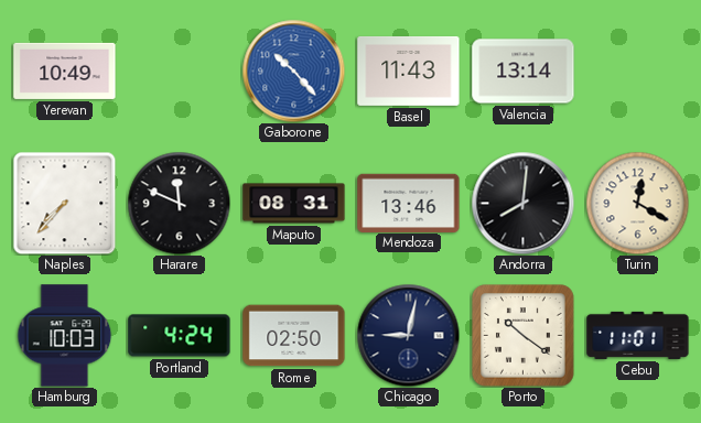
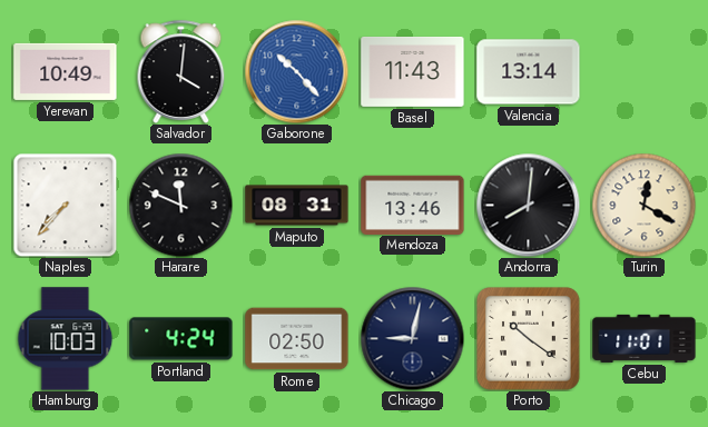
Salvador: none -> 4:01
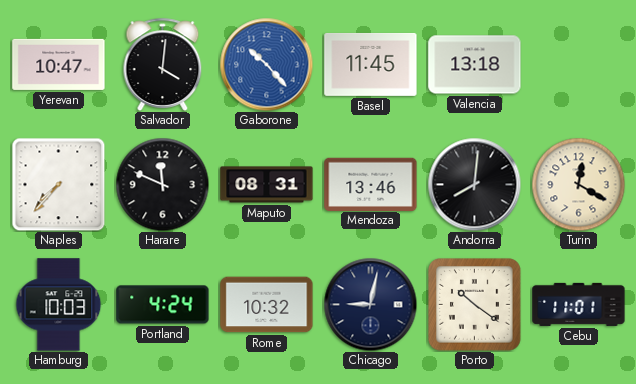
Yerevan: 10:49 -> 10:47
Basel: 11:43 -> 11:45
Valencia: 13:14 -> 13:18
Rome: 02:50 -> 10:32
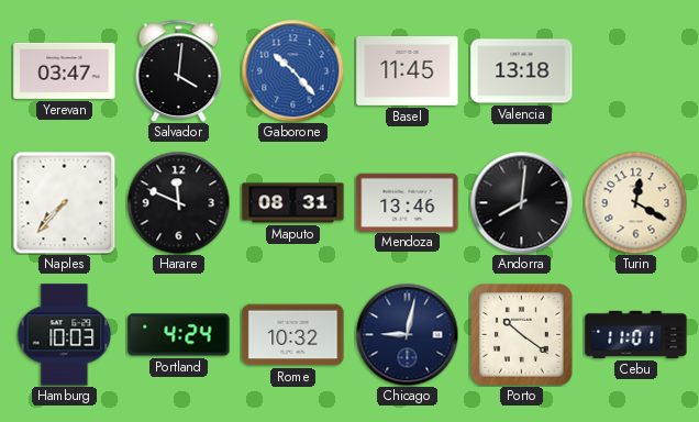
Yerevan: 10:47 -> 03:47
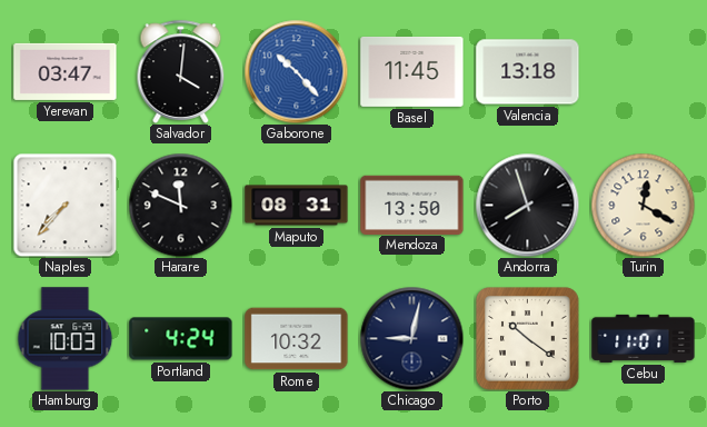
Mendoza: 13:46 -> 13:50
Andorra: 8:01 -> 7:57
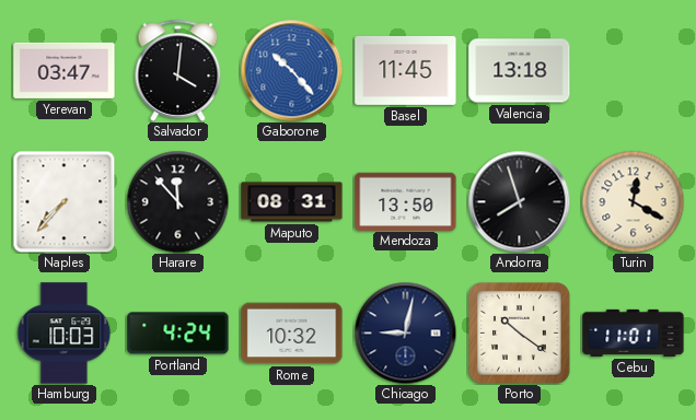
Harare: 11:49 -> 11:53
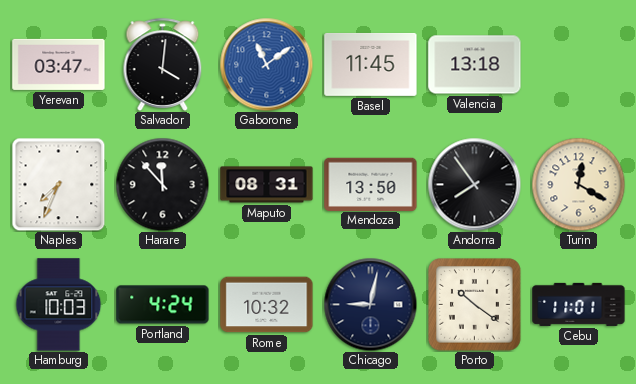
Gaborone: 10:23 -> 11:09
Naples: 7:37 -> 7:34
Andorra: 7:57 -> 7:54
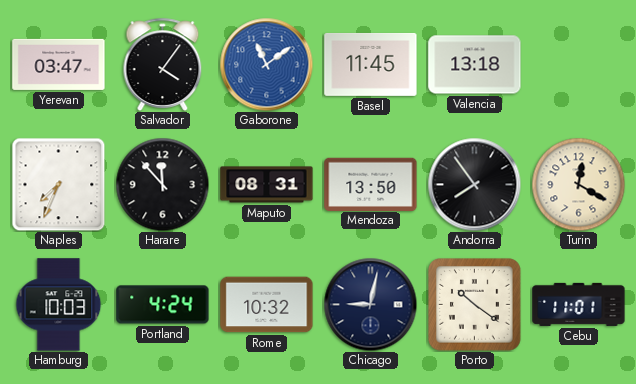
Salvador: 4:01 -> 4:06
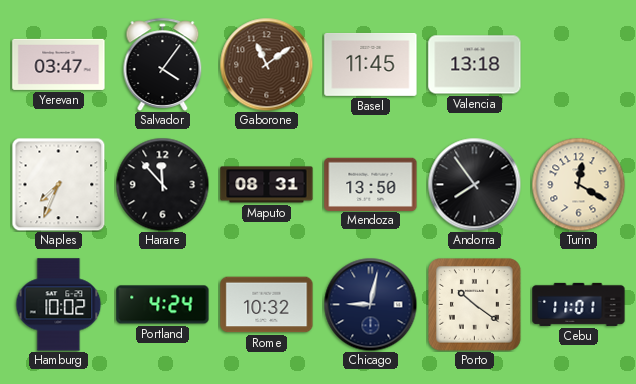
Gaborone dial: blue -> brown
Hamburg: 10:03 -> 10:02
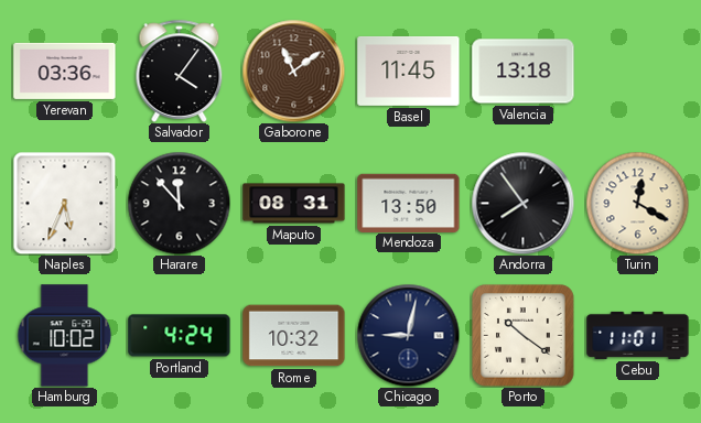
Yerevan: 03:47 -> 03:36
Naples: 7:34 -> 5:34
